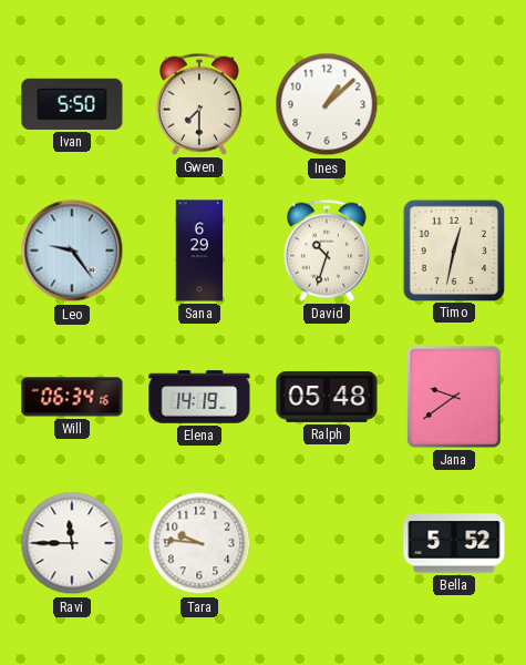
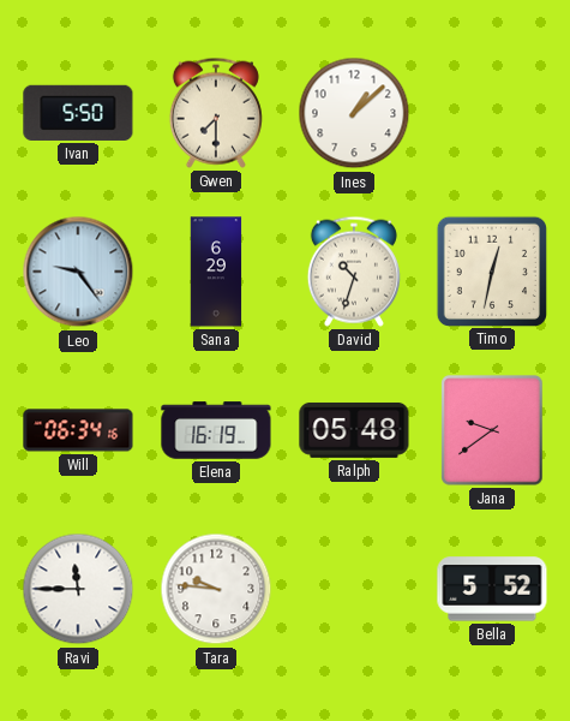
Elena: 14:19 -> 16:19
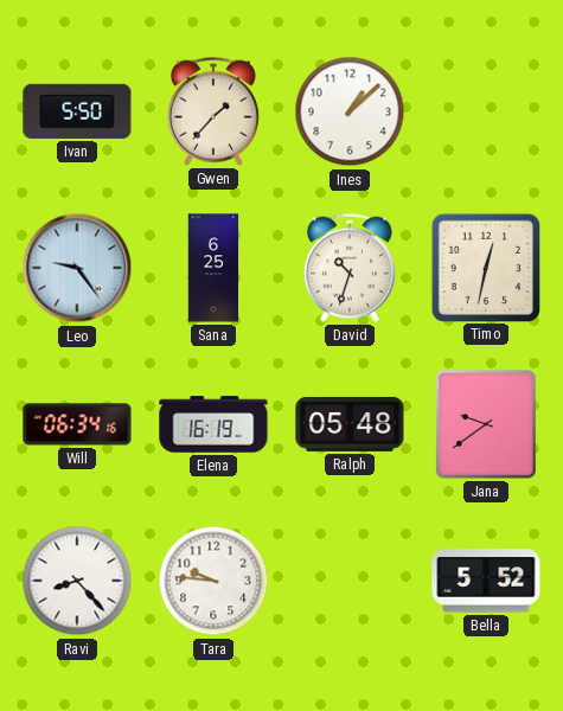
Gwen: 7:30 -> 1:37
Sana: 6:29 -> 6:25
Ravi: 11:45 -> 8:23
